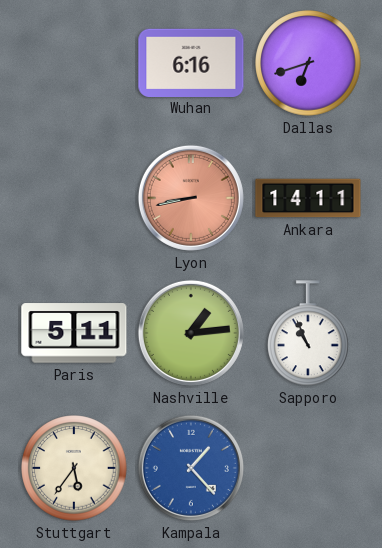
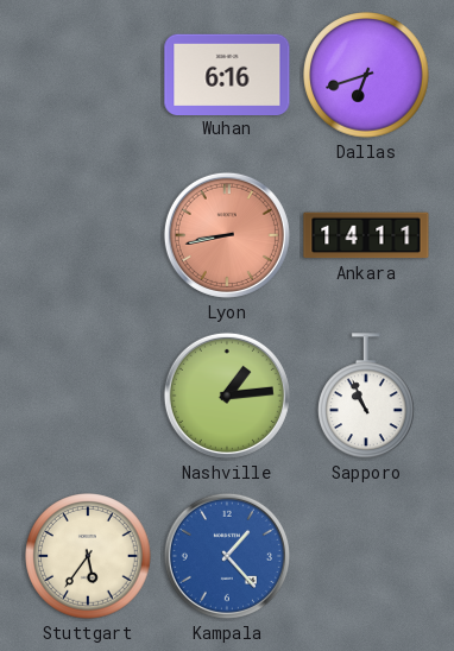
Paris: 5:11 -> none
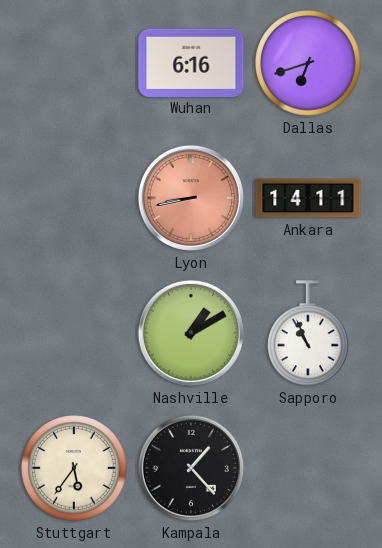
Nashville: 1:14 -> 1:10
Kampala dial: blue -> black
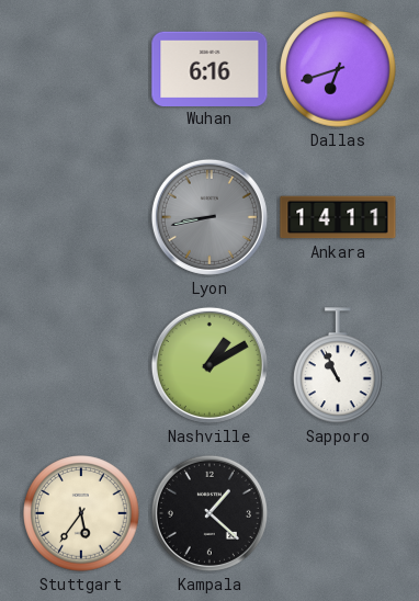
Lyon dial: salmon -> grey
Kampala: 1:23 -> 1:22
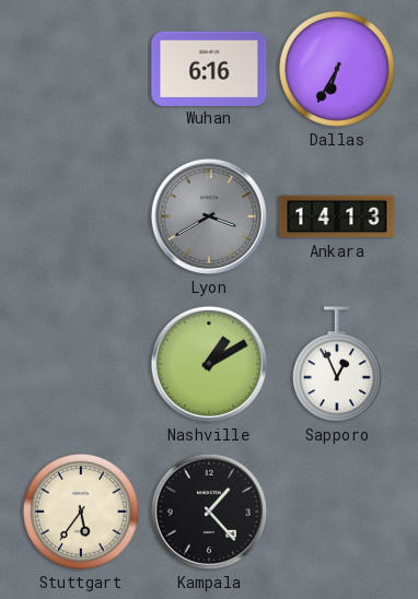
Dallas: 6:42 -> 6:35
Lyon: 8:43 -> 3:40
Ankara: 14:11 -> 14:13
Sapporo: 10:56 -> 12:56
Kampala: 1:22 -> 1:23
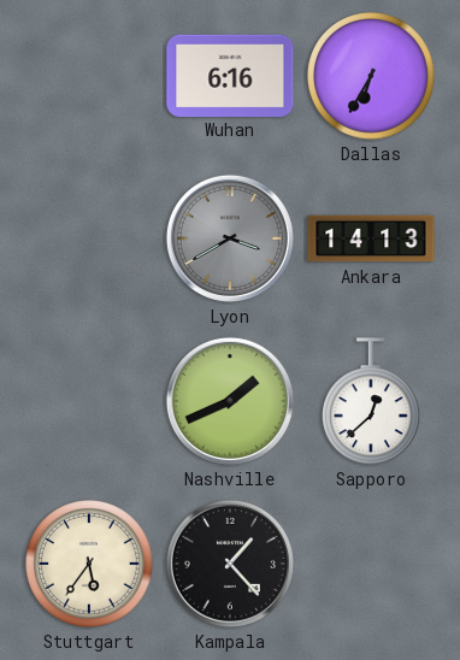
Nashville: 1:10 -> 1:41
Sapporo: 12:56 -> 12:38
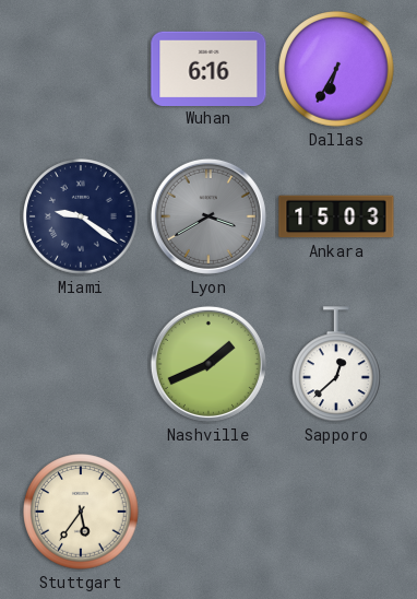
Miami: none -> 9:21
Ankara: 14:13 -> 15:03
Kampala: 1:23 -> none
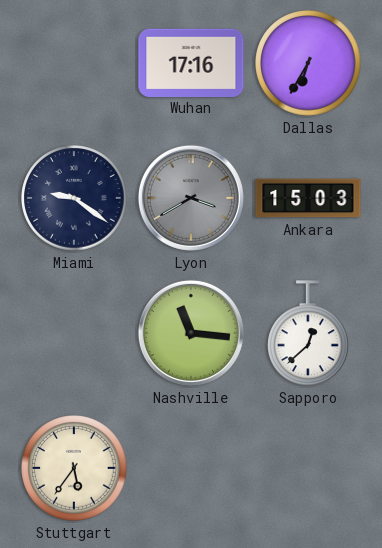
Wuhan: 6:16 -> 17:16
Nashville: 1:41 -> 11:16
